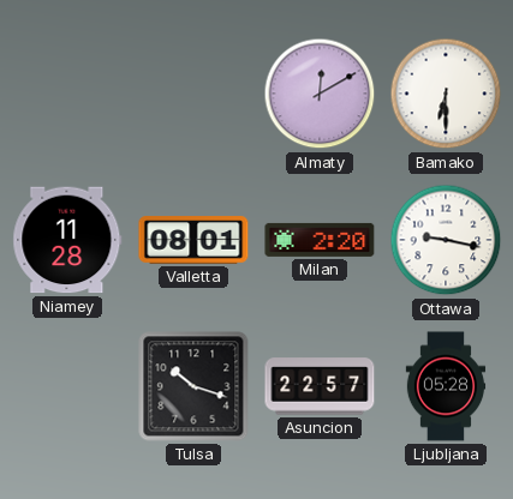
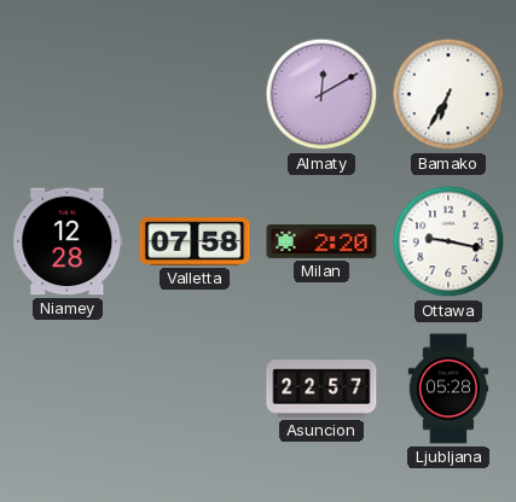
Bamako: 6:30 -> 6:35
Niamey: 11:28 -> 12:28
Valletta: 08:01 -> 07:58
Tulsa: 10:18 -> none
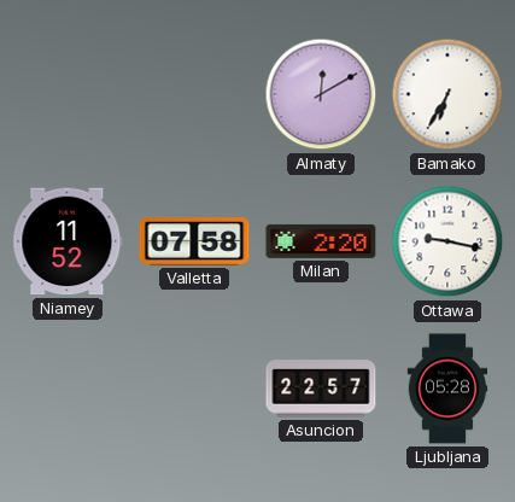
Niamey: 12:28 -> 11:52
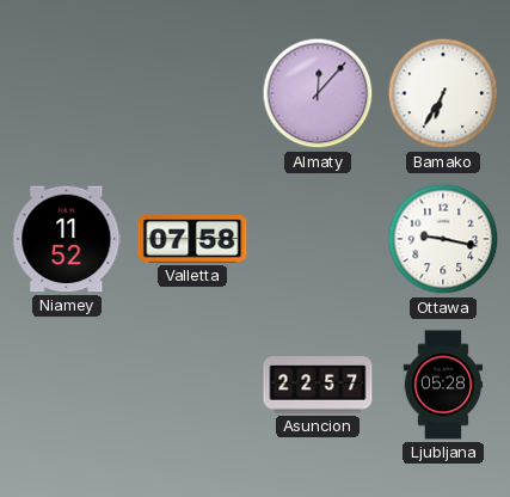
Almaty: 12:10 -> 12:07
Milan: 2:20 -> none
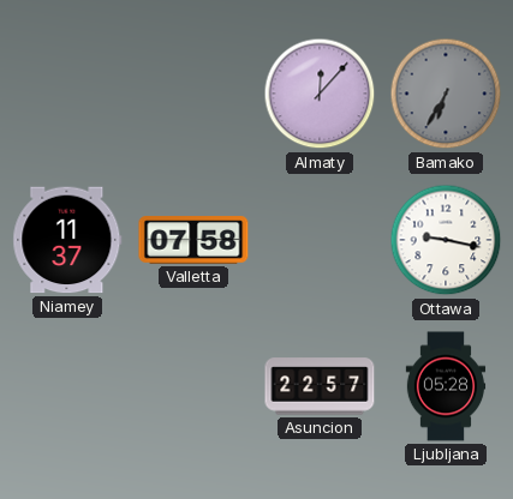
Bamako dial: white -> grey
Niamey: 11:52 -> 11:37
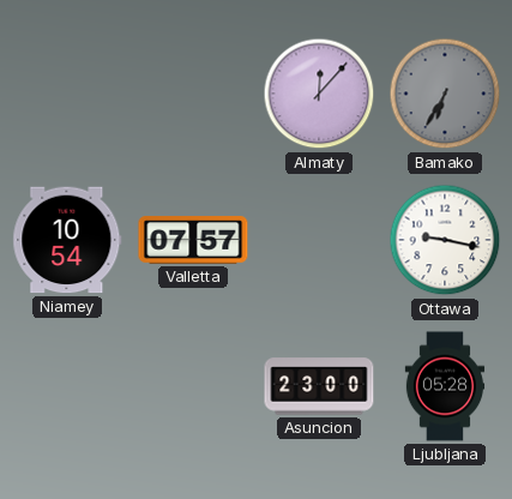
Niamey: 11:37 -> 10:54
Valletta: 07:58 -> 07:57
Asuncion: 22:57 -> 23:00
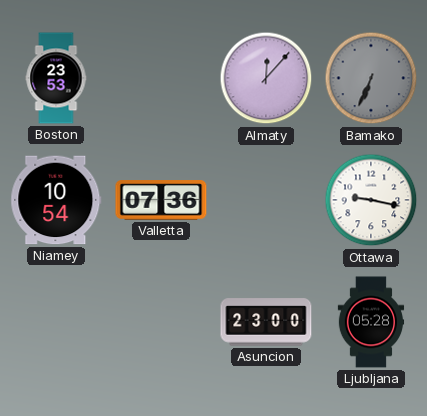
Boston: none -> 23:53
Bamako: 6:35 -> 6:34
Valletta: 07:57 -> 07:36
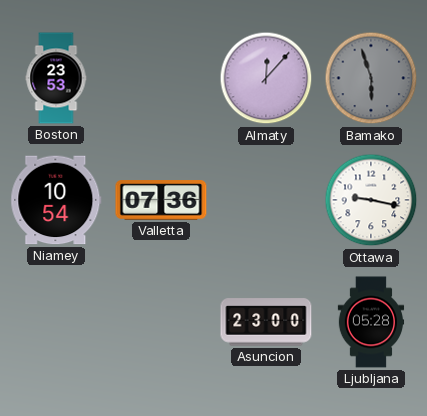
Bamako: 6:34 -> 5:57
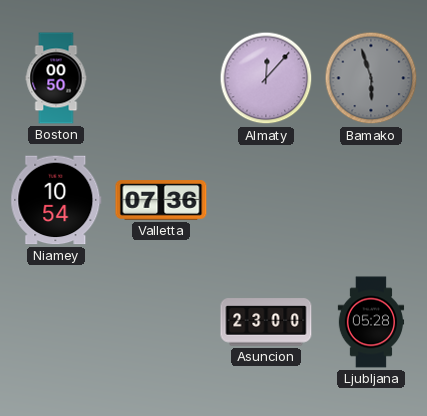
Boston: 23:53 -> 00:50
Ottawa: 9:17 -> none
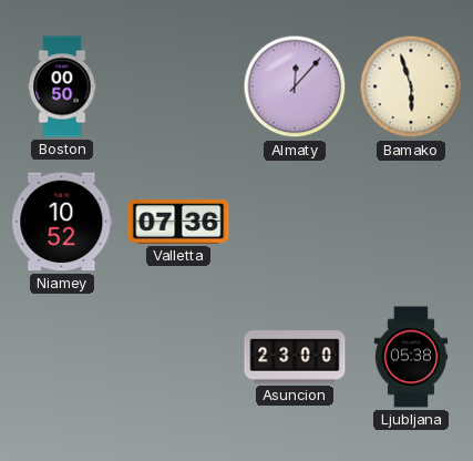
Bamako dial: grey -> cream
Niamey: 10:54 -> 10:52
Ljubljana: 05:28 -> 05:38
